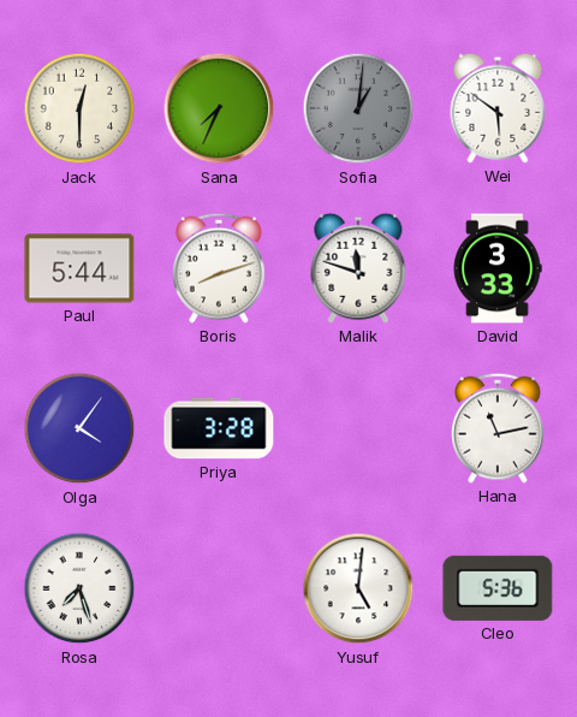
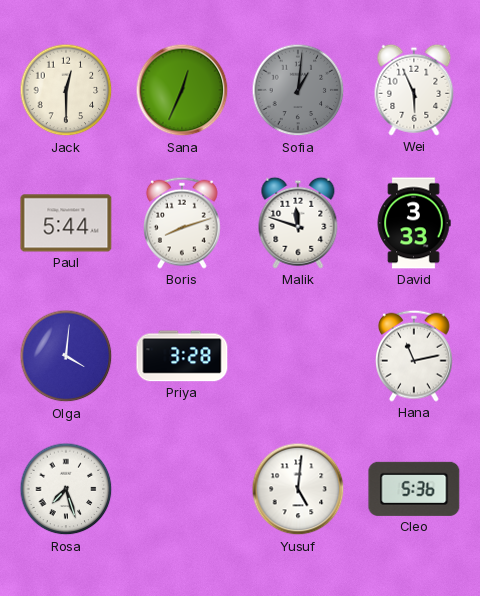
Sana: 7:34 -> 12:34
Wei: 5:51 -> 5:56
Olga: 4:06 -> 4:01
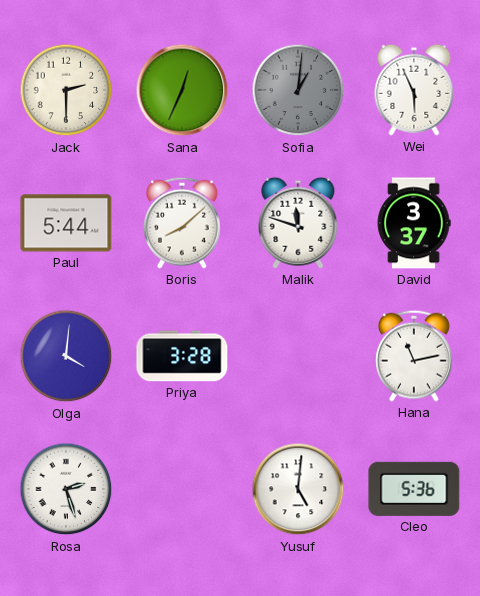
Jack: 12:30 -> 2:30
Boris: 8:12 -> 8:08
David: 3:33 -> 3:37
Rosa: 7:27 -> 2:27
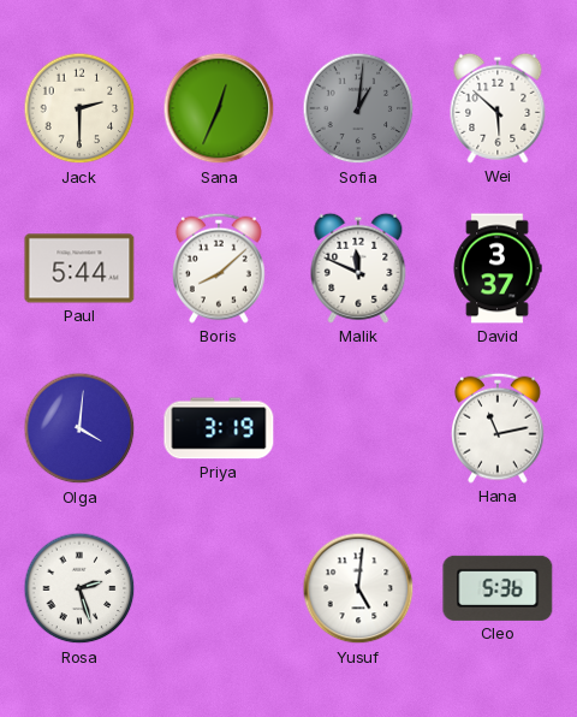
Wei: 5:56 -> 5:52
Malik: 11:48 -> 11:49
Priya: 3:28 -> 3:19
